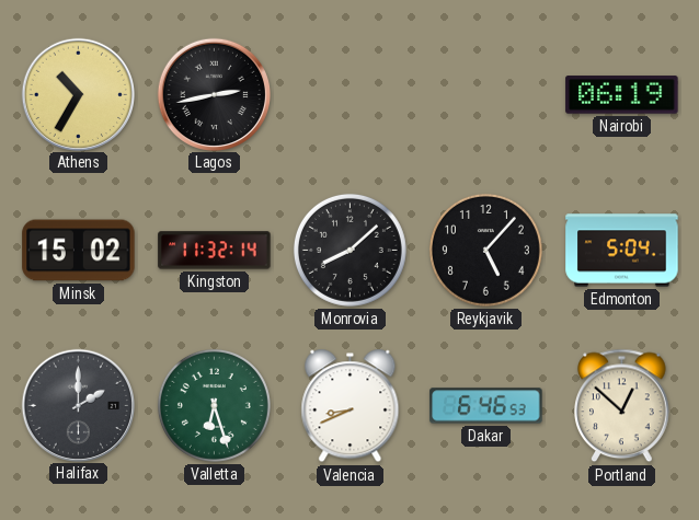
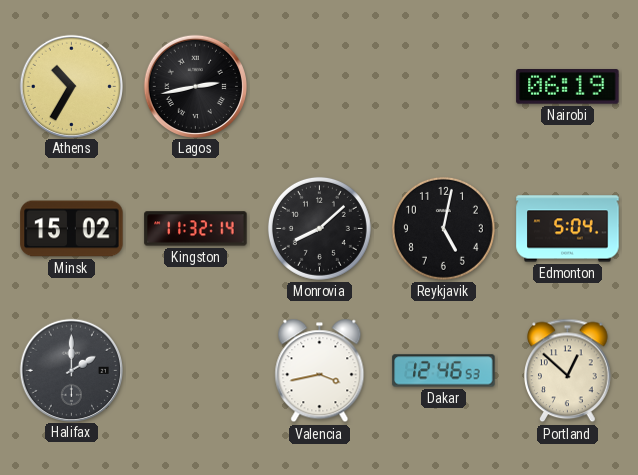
Reykjavik: 5:07 -> 5:02
Valletta: 6:27 -> none
Valencia: 8:41 -> 3:43
Dakar: 6:46 -> 12:46
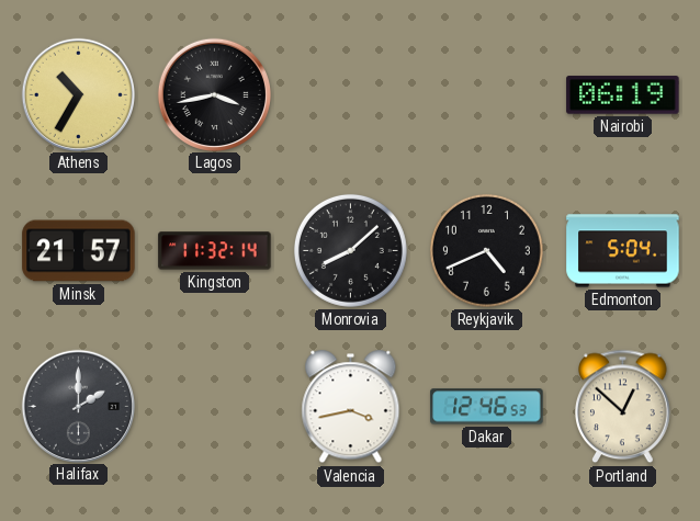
Lagos: 2:43 -> 3:43
Minsk: 15:02 -> 21:57
Reykjavik: 5:02 -> 4:41
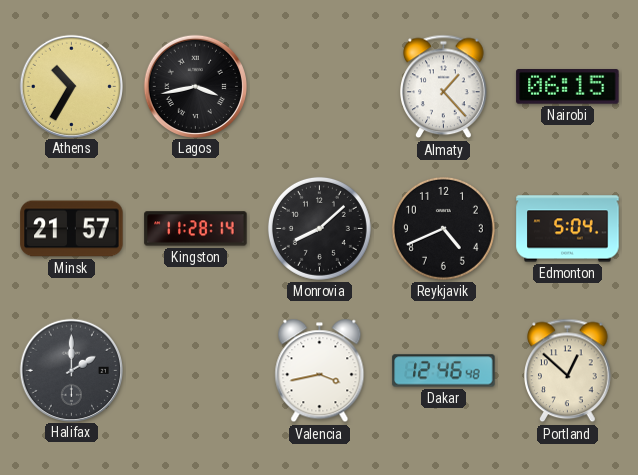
Almaty: none -> 1:23
Nairobi: 06:19 -> 06:15
Kingston: 11:32 -> 11:28
Dakar: 12:46:53 -> 12:46:48
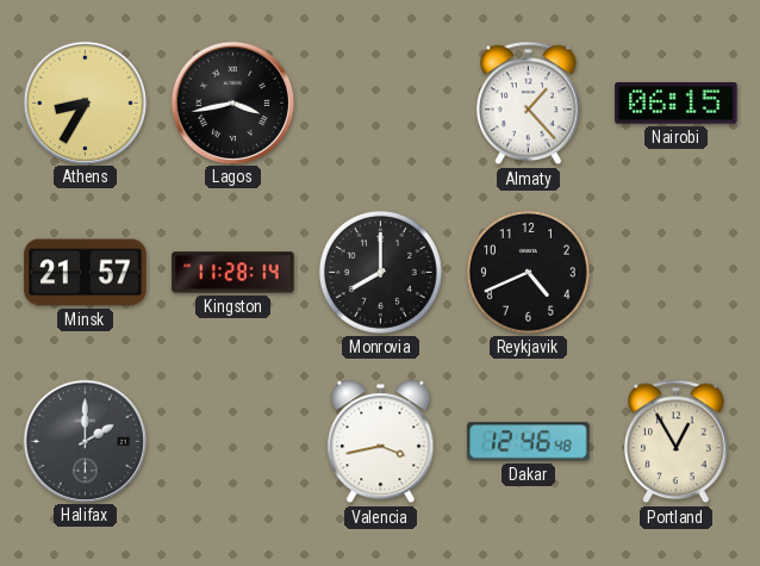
Athens: 10:35 -> 8:35
Monrovia: 8:08 -> 8:00
Edmonton: 5:04 -> none
Portland: 12:52 -> 12:55
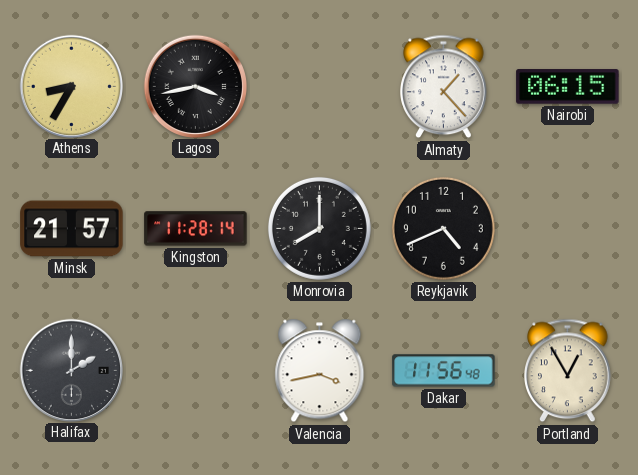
Dakar: 12:46 -> 11:56
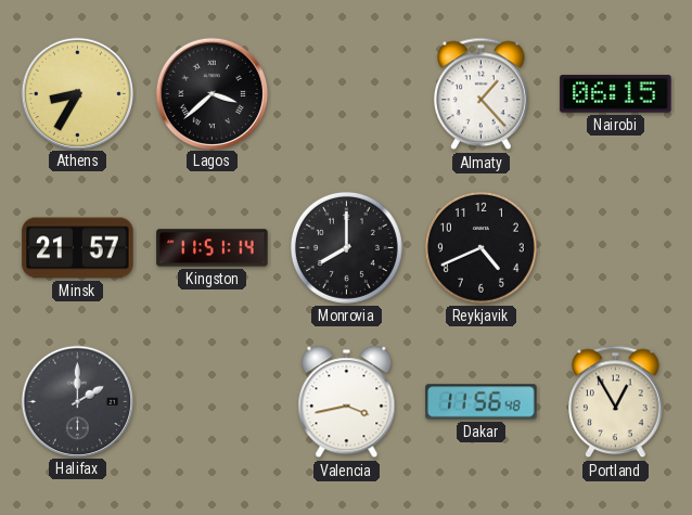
Lagos: 3:43 -> 3:38
Kingston: 11:28 -> 11:51
